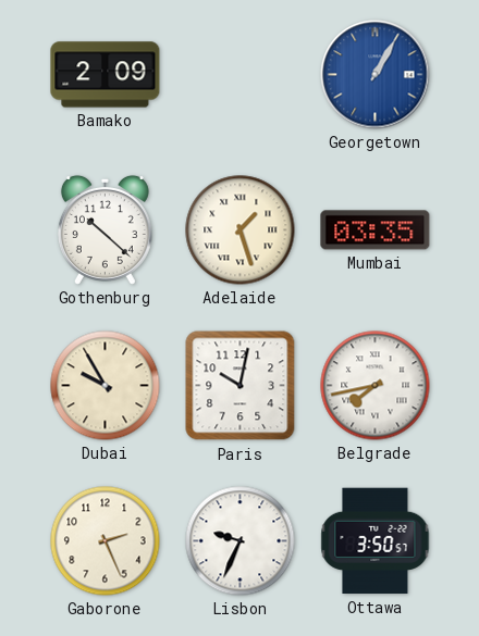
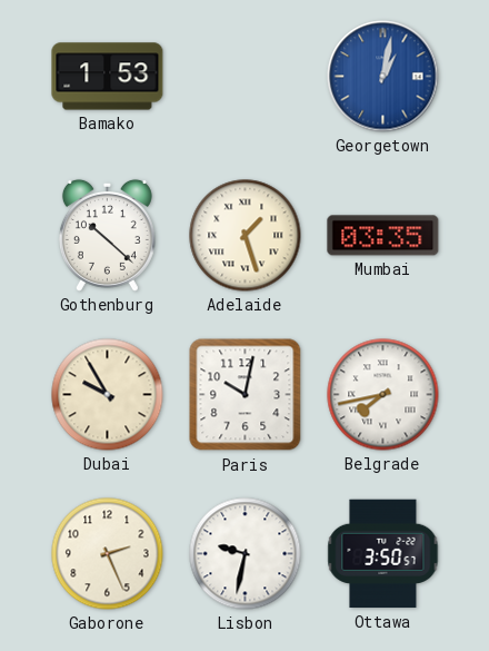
Bamako: 2:09 -> 1:53
Georgetown: 1:05 -> 1:02
Lisbon: 9:34 -> 9:32
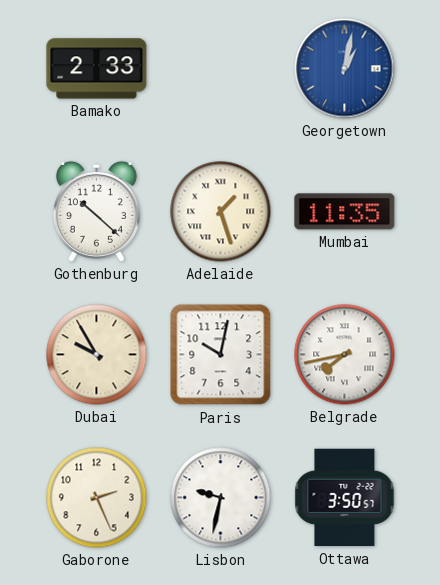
Bamako: 1:53 -> 2:33
Mumbai: 03:35 -> 11:35
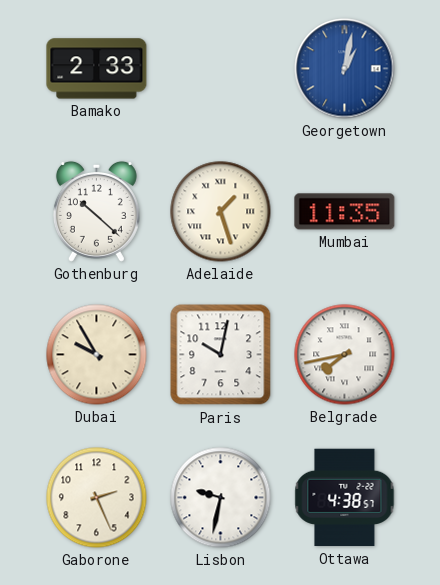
Ottawa: 3:50 -> 4:38
